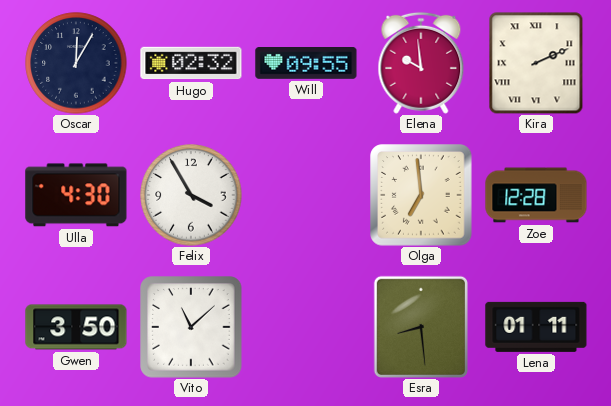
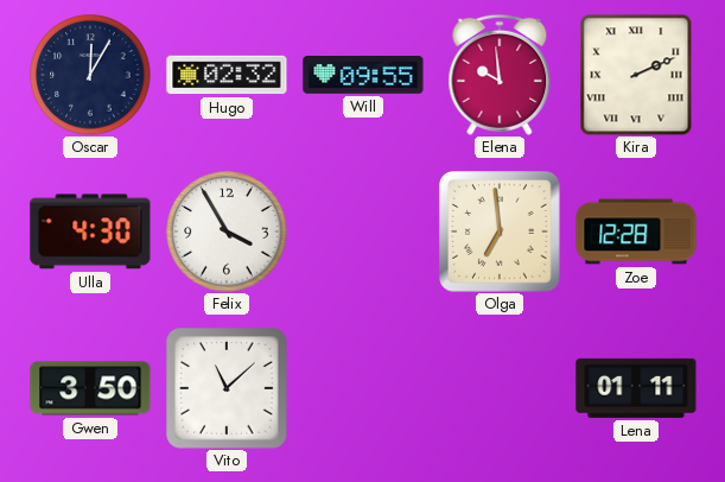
Esra: 8:29 -> none
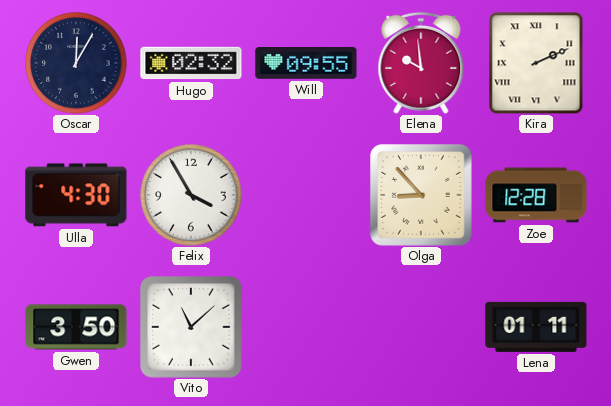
Olga: 6:59 -> 8:53
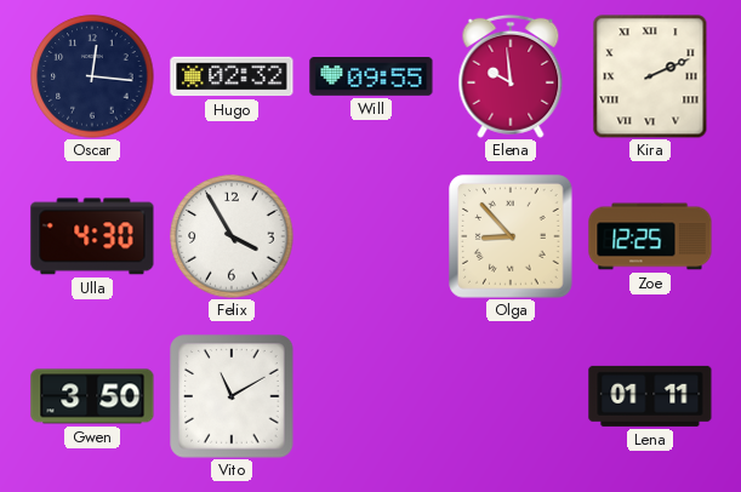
Oscar: 12:05 -> 12:16
Zoe: 12:28 -> 12:25
Vito: 11:08 -> 11:10
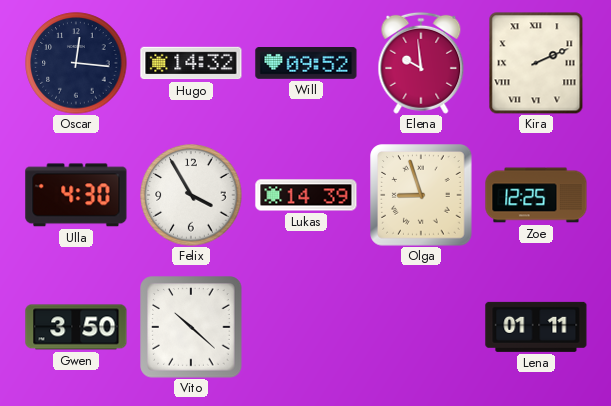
Hugo: 02:32 -> 14:32
Will: 09:55 -> 09:52
Lukas: none -> 14:39
Olga: 8:53 -> 8:57
Vito: 11:10 -> 10:22
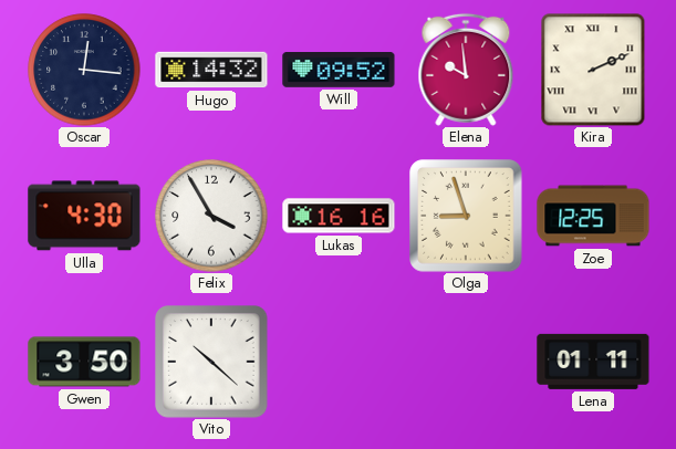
Lukas: 14:39 -> 16:16
